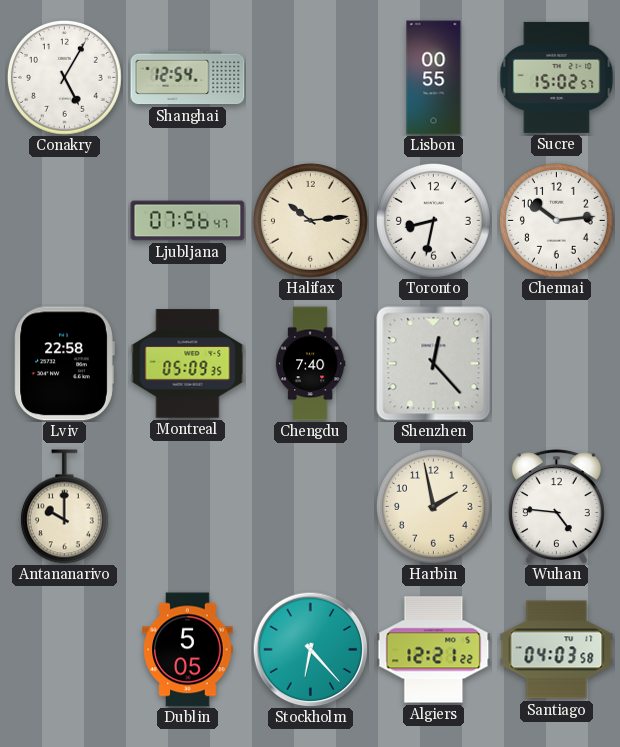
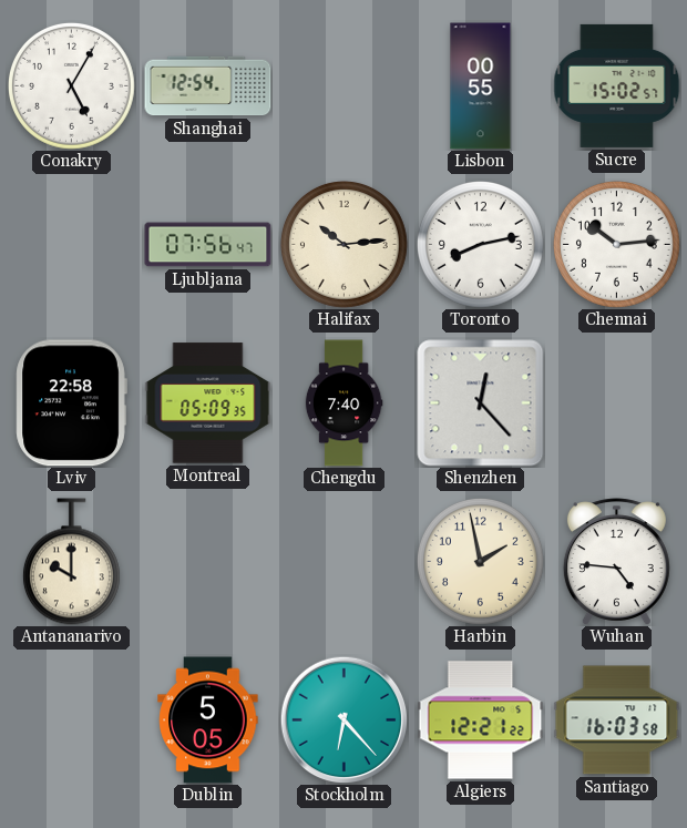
Toronto: 8:32 -> 8:13
Santiago: 04:03 -> 16:03
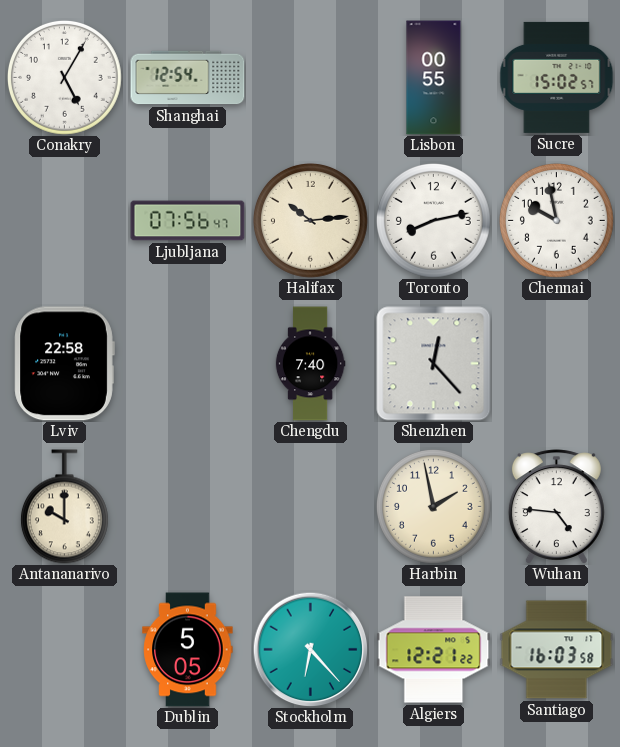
Chennai: 10:14 -> 9:58
Montreal: 05:09 -> none
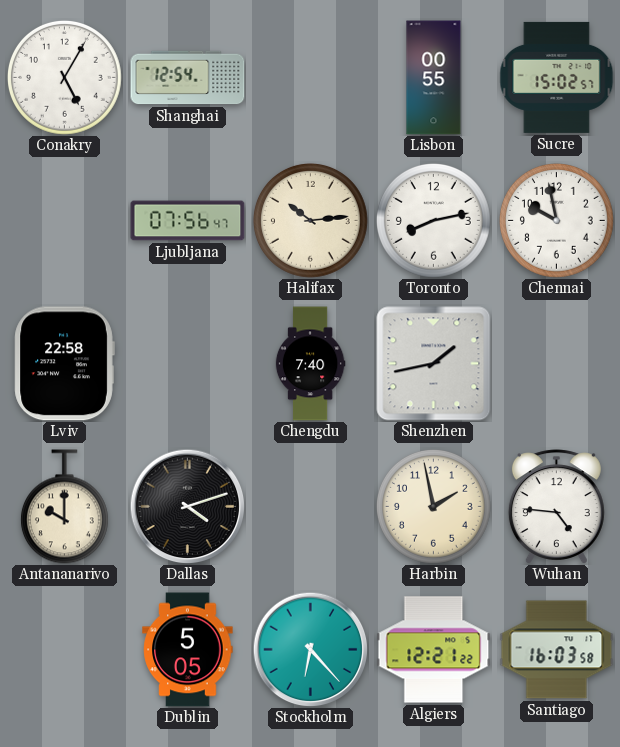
Shenzhen: 12:23 -> 1:43
Dallas: none -> 4:12
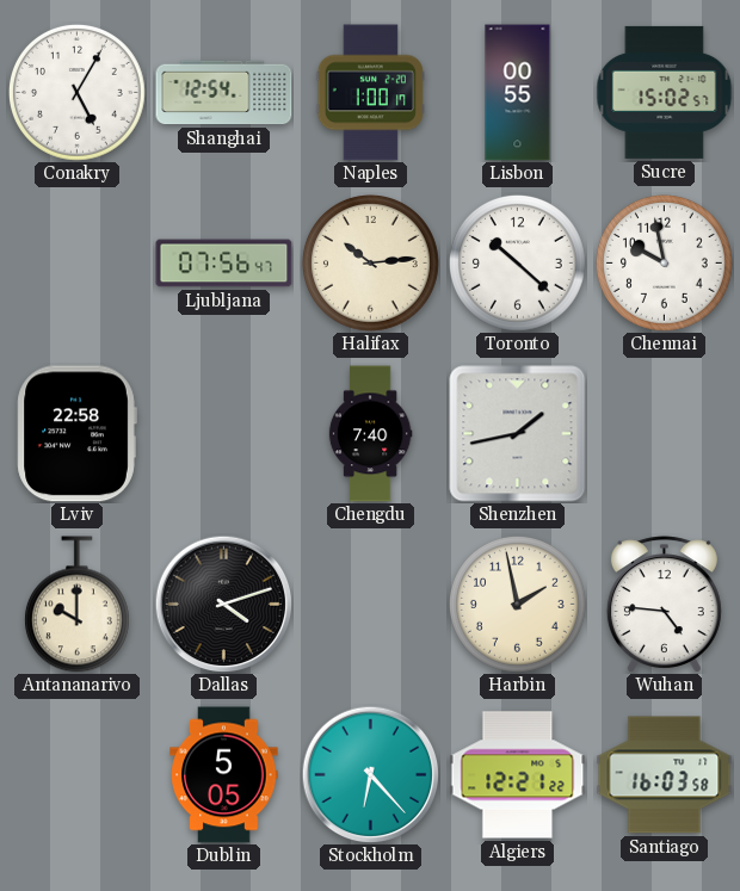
Naples: none -> 1:00
Toronto: 8:13 -> 10:22
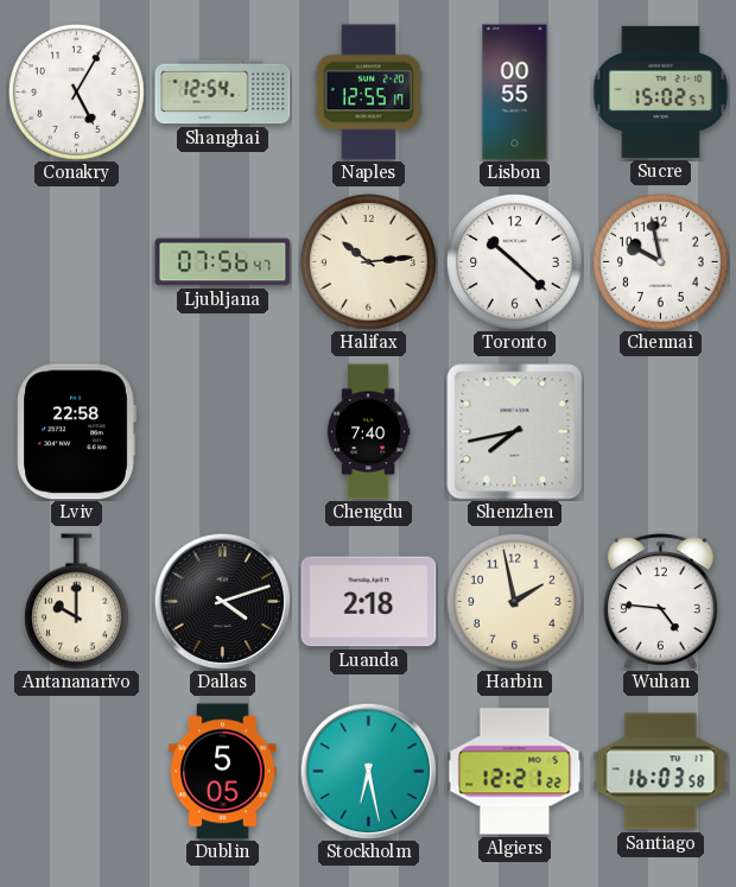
Naples: 1:00 -> 12:55
Shenzhen: 1:43 -> 7:43
Luanda: none -> 2:18
Stockholm: 6:23 -> 6:28
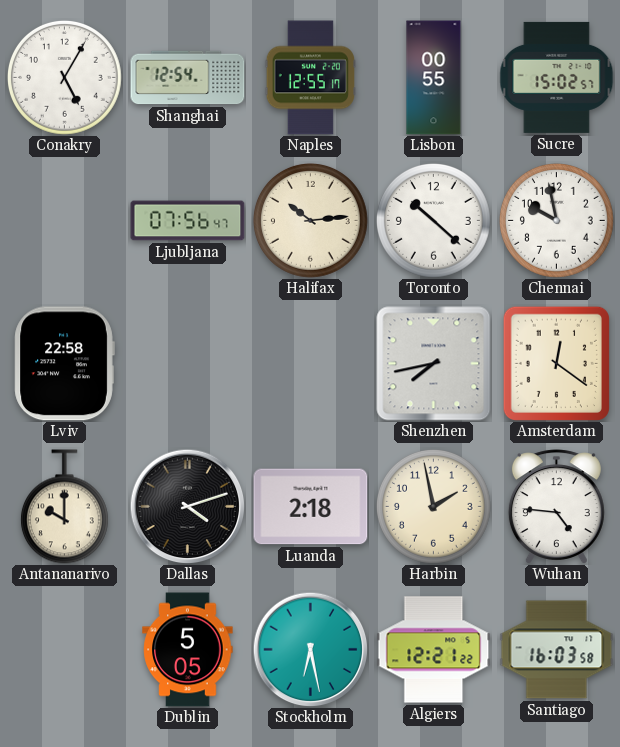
Chengdu: 7:40 -> none
Amsterdam: none -> 12:21
